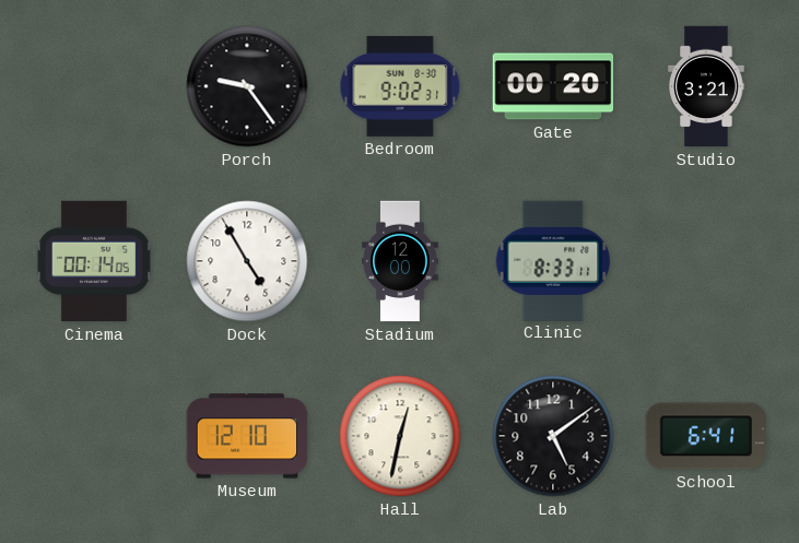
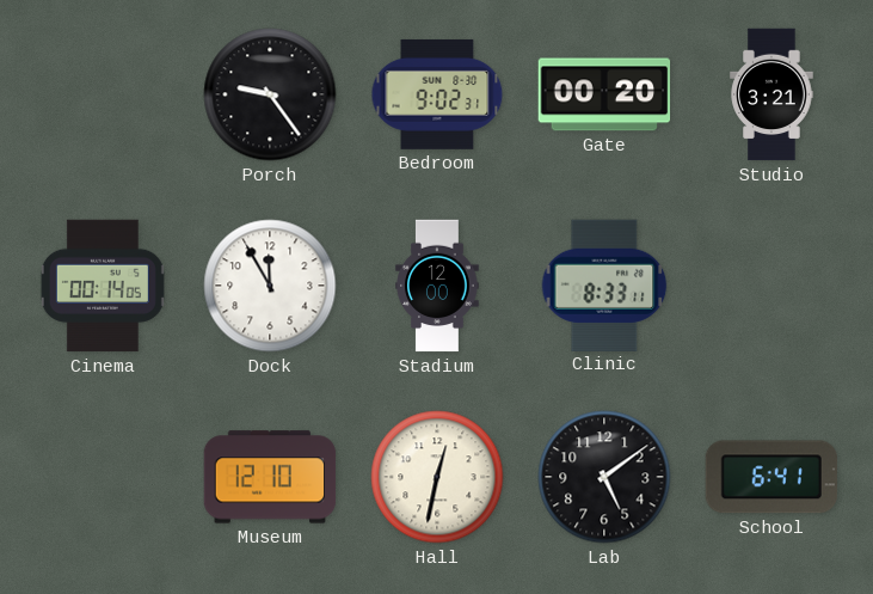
Dock: 4:55 -> 11:55
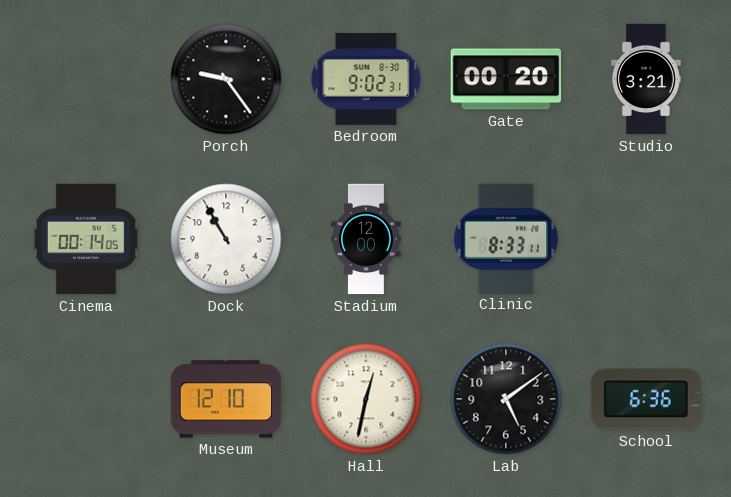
Dock: 11:55 -> 10:55
School: 6:41 -> 6:36
